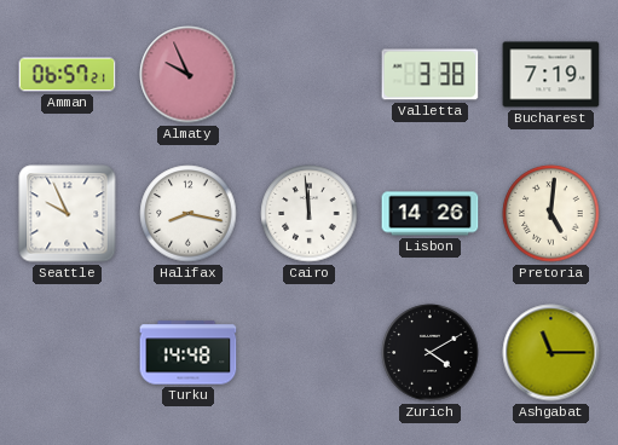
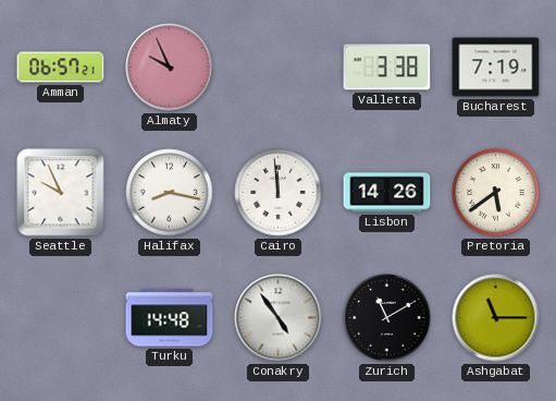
Pretoria: 5:01 -> 5:39
Conakry: none -> 4:54
Zurich: 4:10 -> 11:10
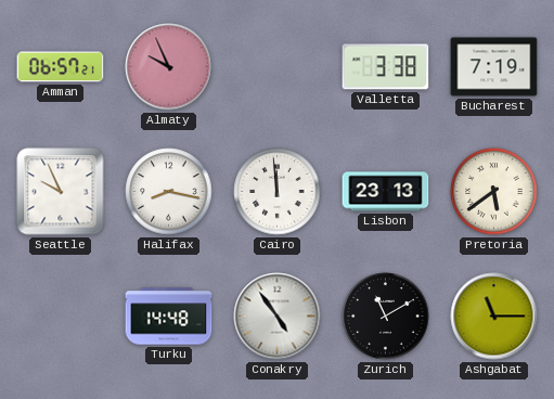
Lisbon: 14:26 -> 23:13
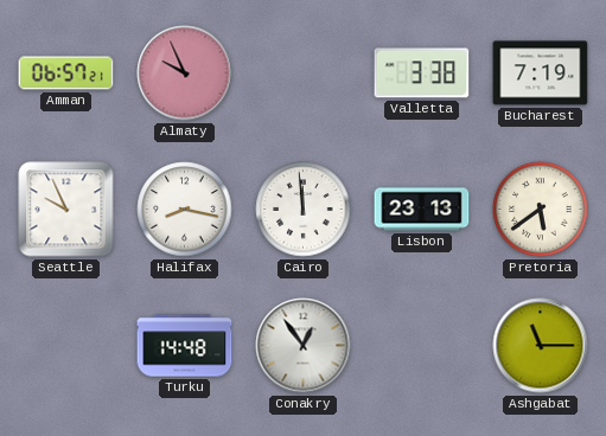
Conakry: 4:54 -> 12:54
Zurich: 11:10 -> none
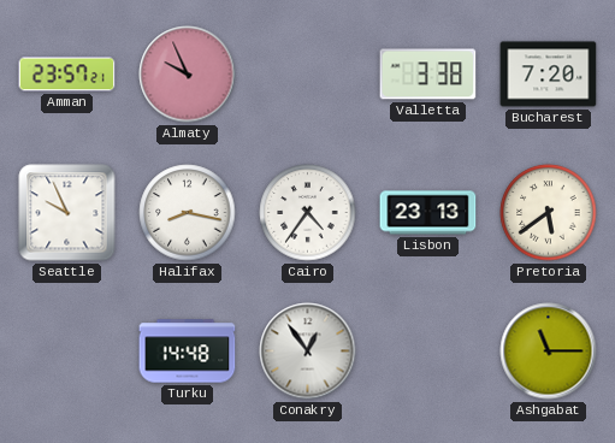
Amman: 06:57 -> 23:57
Bucharest: 7:19 -> 7:20
Cairo: 11:59 -> 4:36
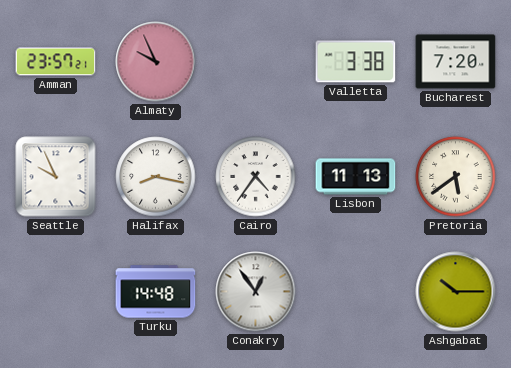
Lisbon: 23:13 -> 11:13
Ashgabat: 11:15 -> 10:15
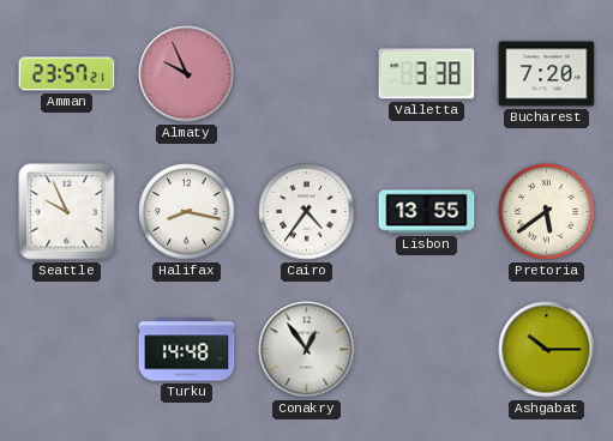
Lisbon: 11:13 -> 13:55
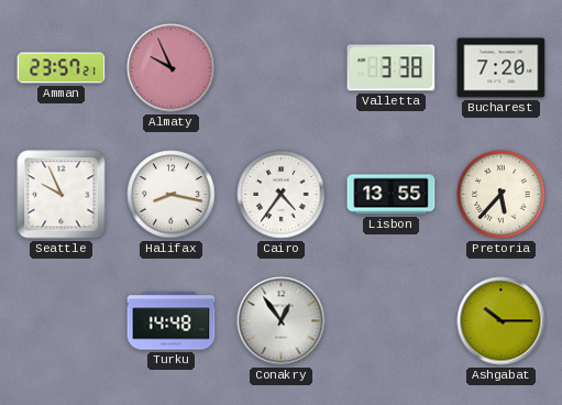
Pretoria: 5:39 -> 5:37
